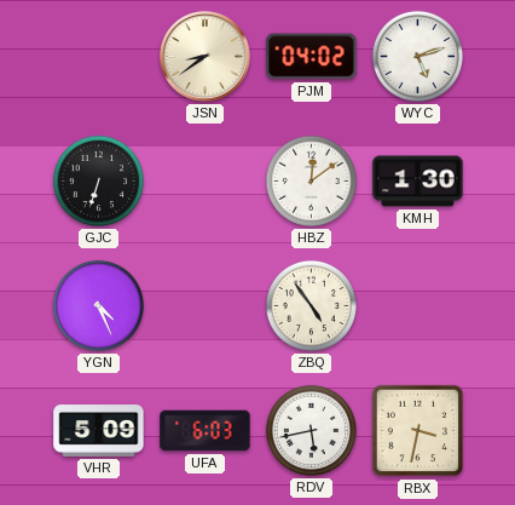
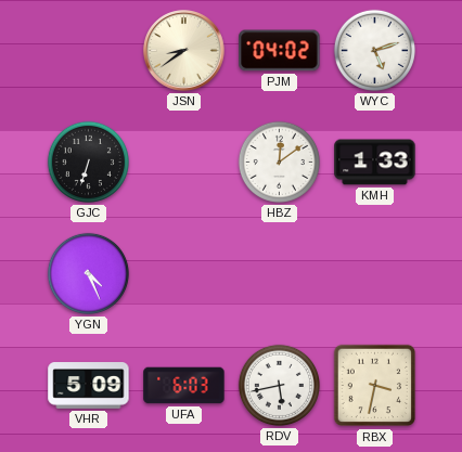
KMH: 1:30 -> 1:33
ZBQ: 4:54 -> none
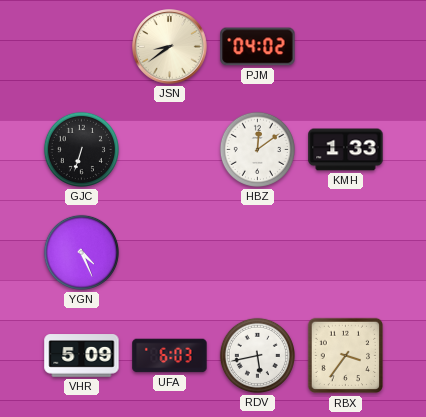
WYC: 5:12 -> none
RBX: 3:32 -> 3:36
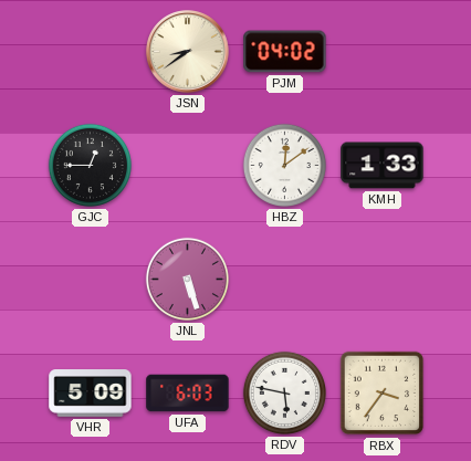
GJC: 6:33 -> 12:45
YGN: 4:26 -> none
JNL: none -> 5:27
RDV: 5:43 -> 5:47
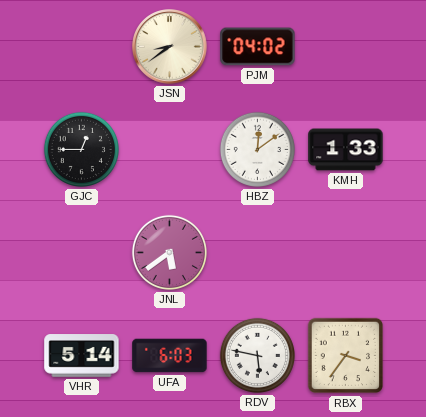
JNL: 5:27 -> 5:39
VHR: 5:09 -> 5:14
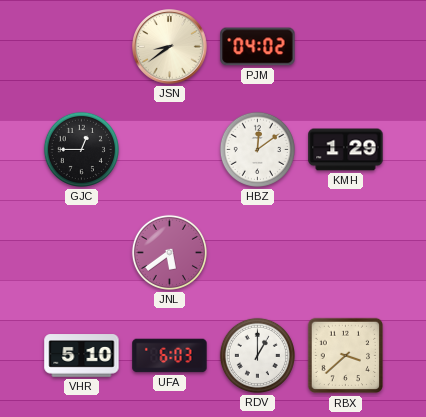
KMH: 1:33 -> 1:29
VHR: 5:14 -> 5:10
RDV: 5:47 -> 1:00
RBX: 3:36 -> 3:38
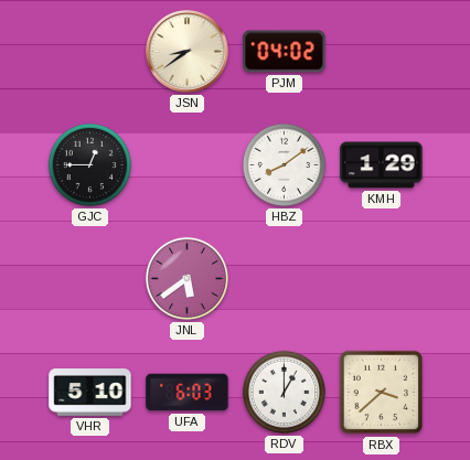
HBZ: 12:09 -> 8:09
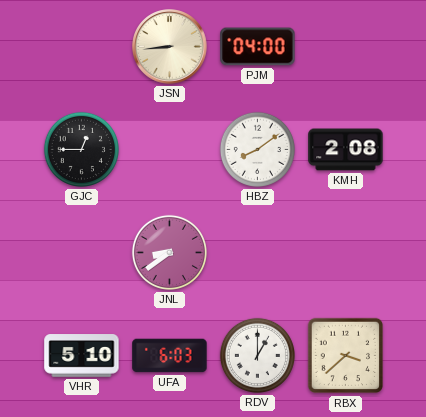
JSN: 8:39 -> 8:44
PJM: 04:02 -> 04:00
KMH: 1:29 -> 2:08
JNL: 5:39 -> 8:39
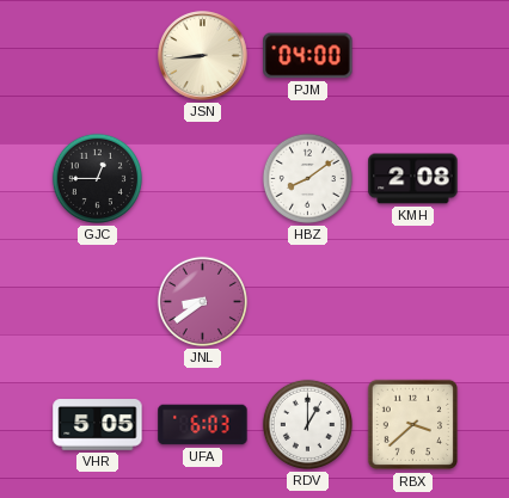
VHR: 5:10 -> 5:05
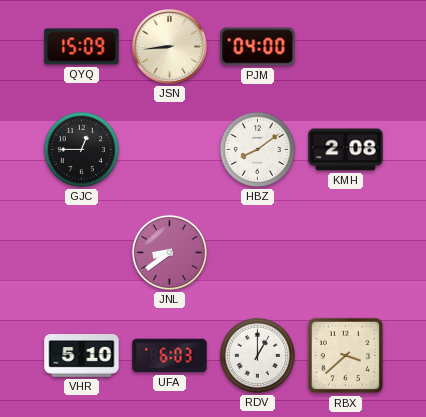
QYQ: none -> 15:09
VHR: 5:05 -> 5:10
